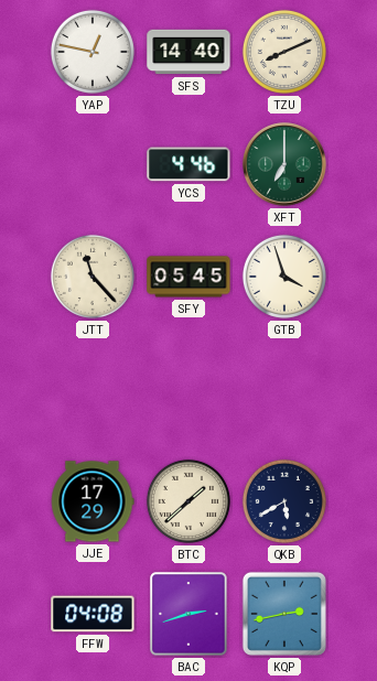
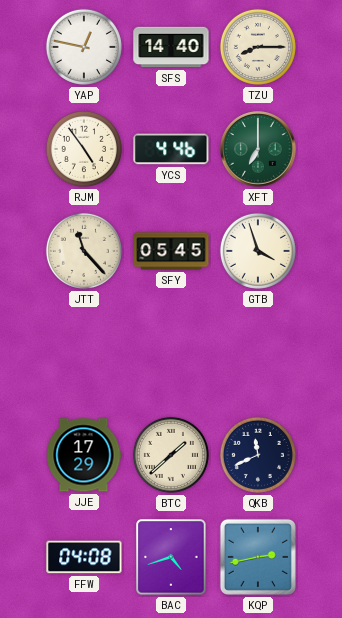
TZU: 8:11 -> 8:15
RJM: none -> 4:54
QKB: 5:40 -> 11:41
BAC: 2:42 -> 4:42
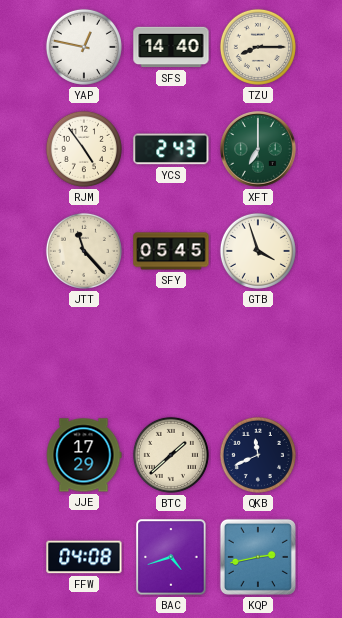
YCS: 4:46 -> 2:43
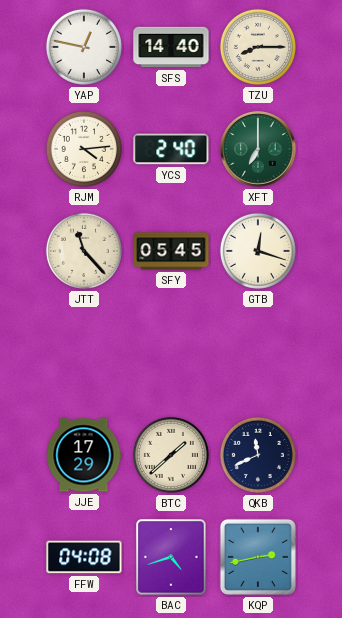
RJM: 4:54 -> 4:14
YCS: 2:43 -> 2:40
GTB: 3:57 -> 12:18
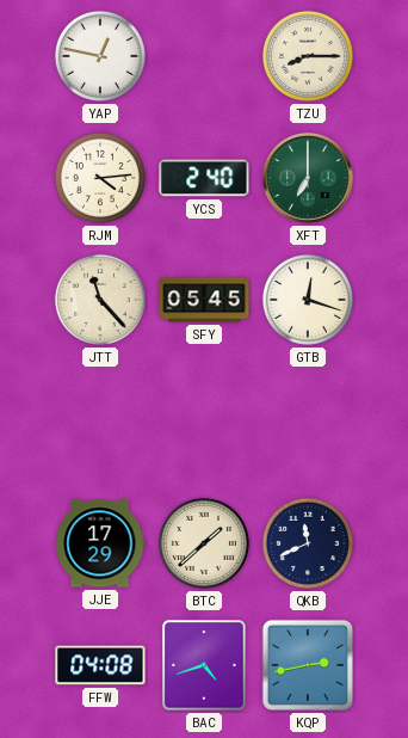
SFS: 14:40 -> none
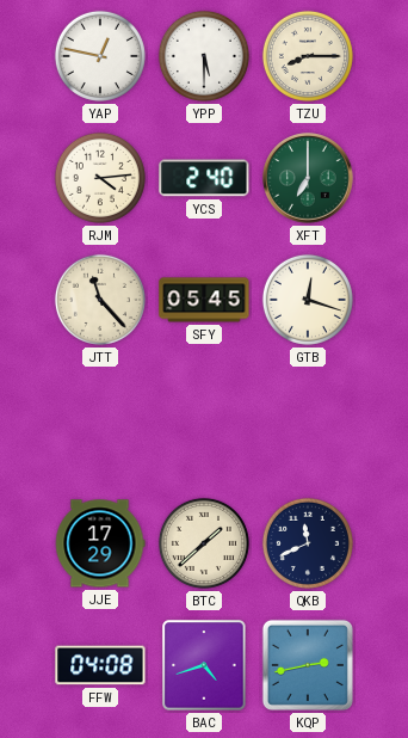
YPP: none -> 5:30
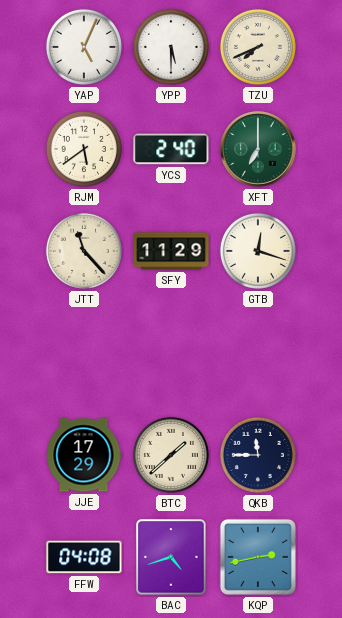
YAP: 12:47 -> 5:04
TZU: 8:15 -> 7:41
RJM: 4:14 -> 5:39
SFY: 05:45 -> 11:29
QKB: 11:41 -> 11:45
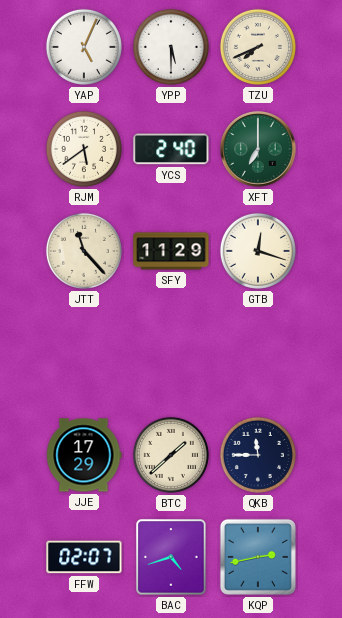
FFW: 04:08 -> 02:07
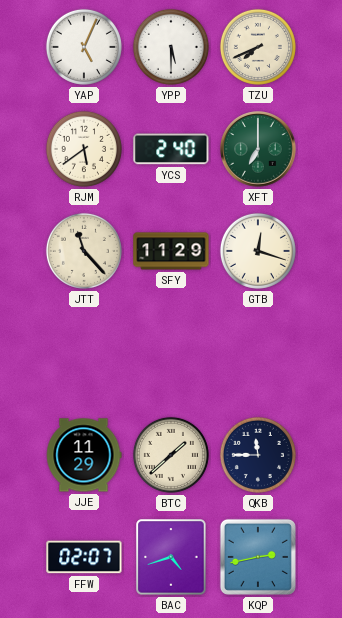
JJE: 17:29 -> 11:29
